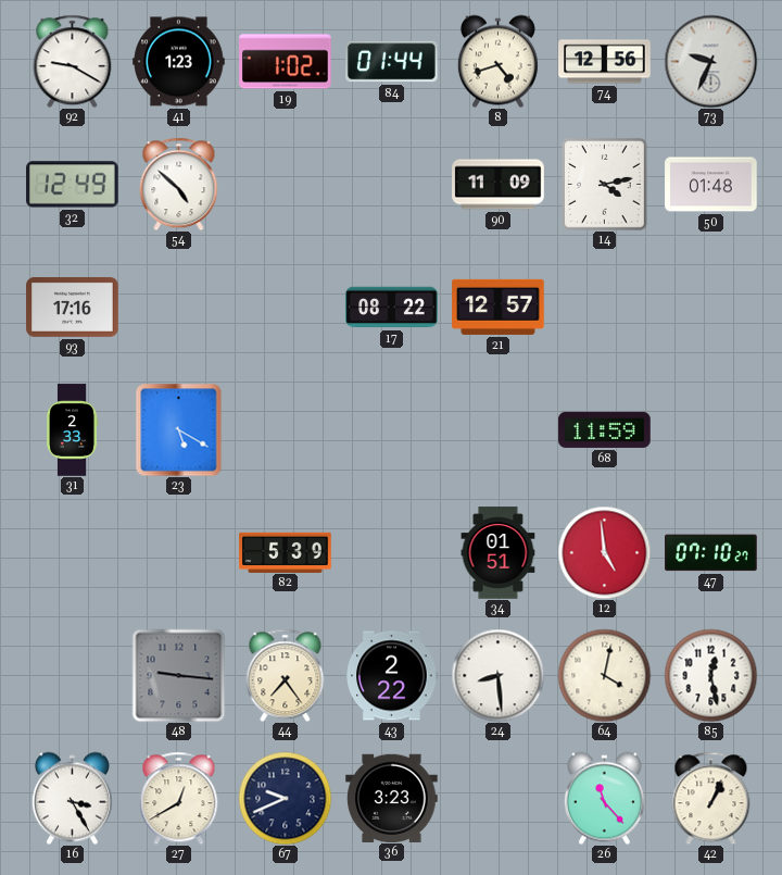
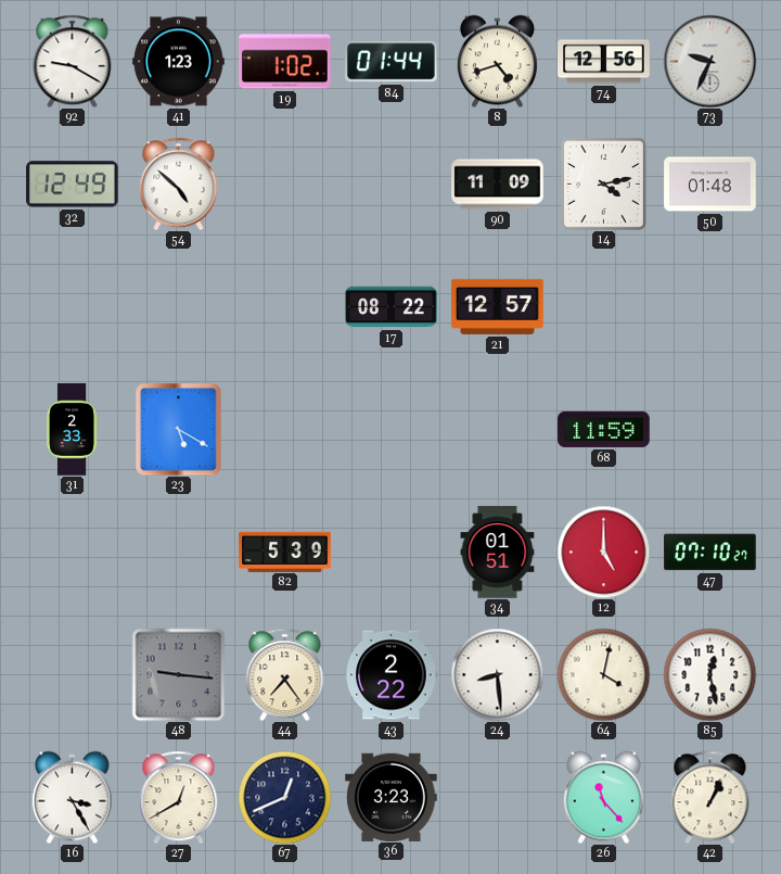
93: 17:16 -> none
12: 4:59 -> 5:00
67: 9:41 -> 12:41
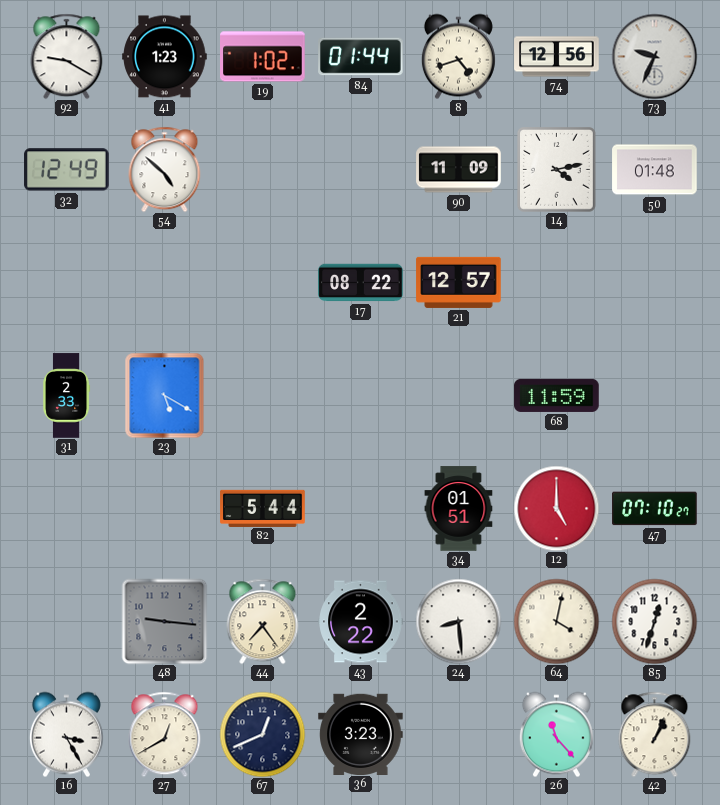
82: 5:39 -> 5:44
85: 12:28 -> 12:33
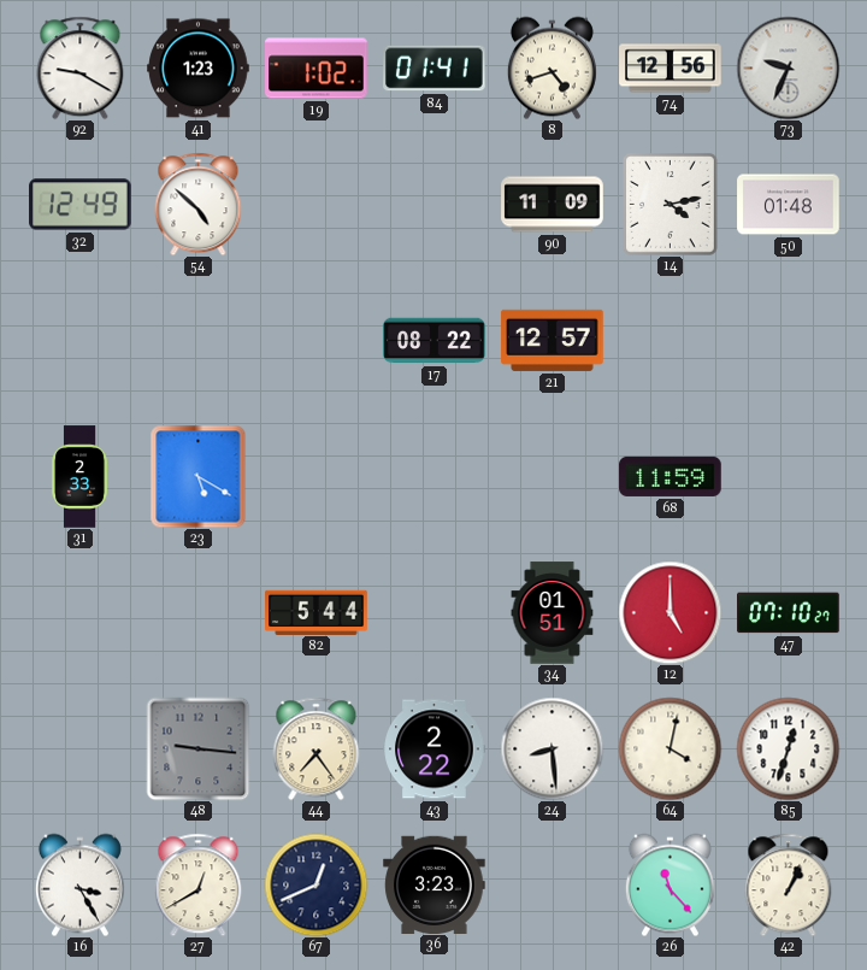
84: 01:44 -> 01:41
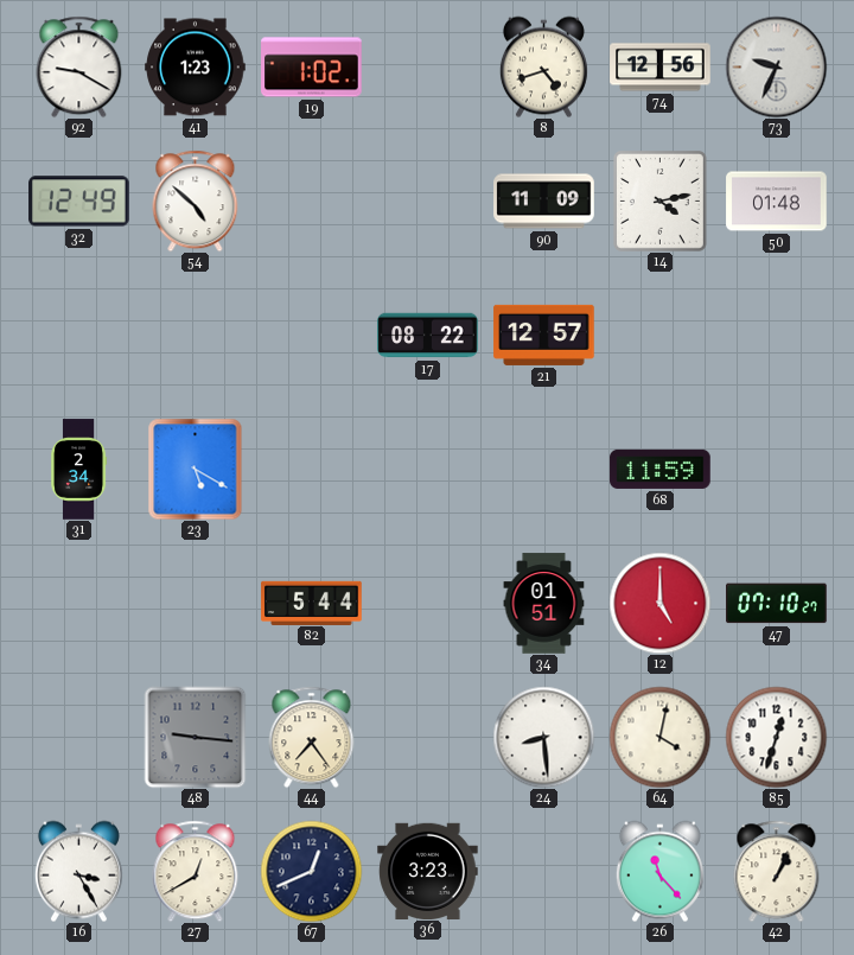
84: 01:41 -> none
31: 2:33 -> 2:34
43: 2:22 -> none
